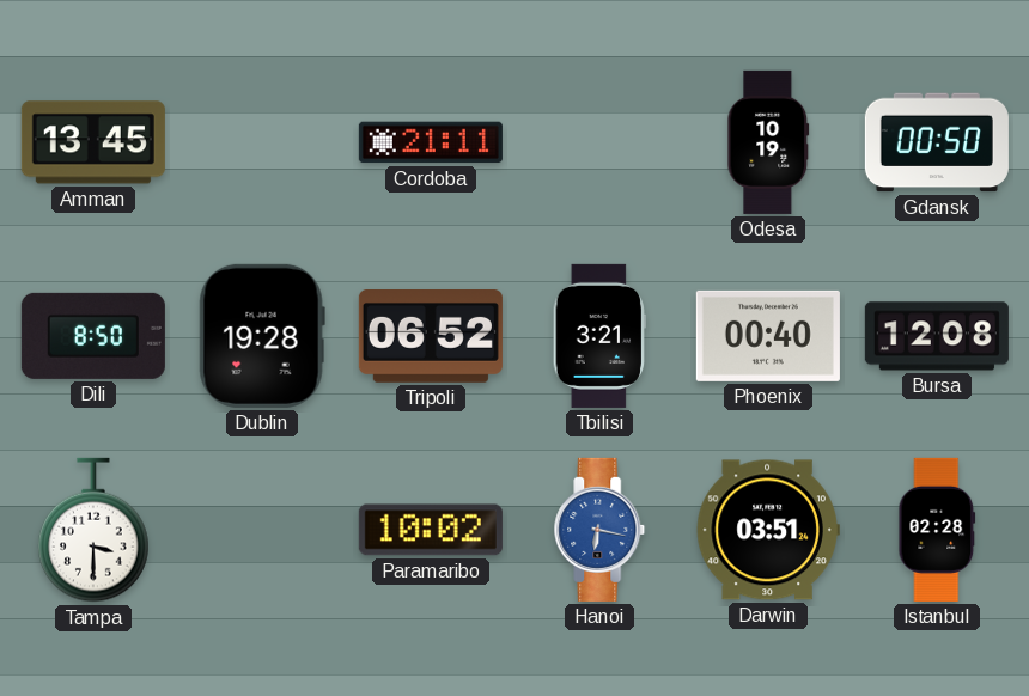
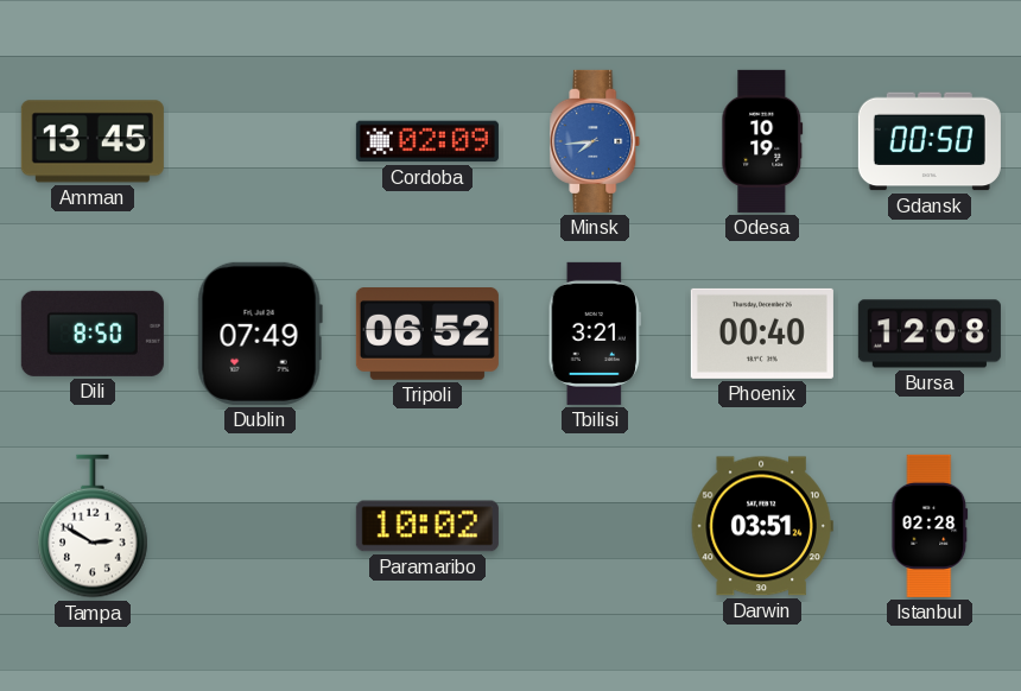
Cordoba: 21:11 -> 02:09
Minsk: none -> 7:44
Dublin: 19:28 -> 07:49
Tampa: 3:30 -> 2:50
Hanoi: 6:17 -> none
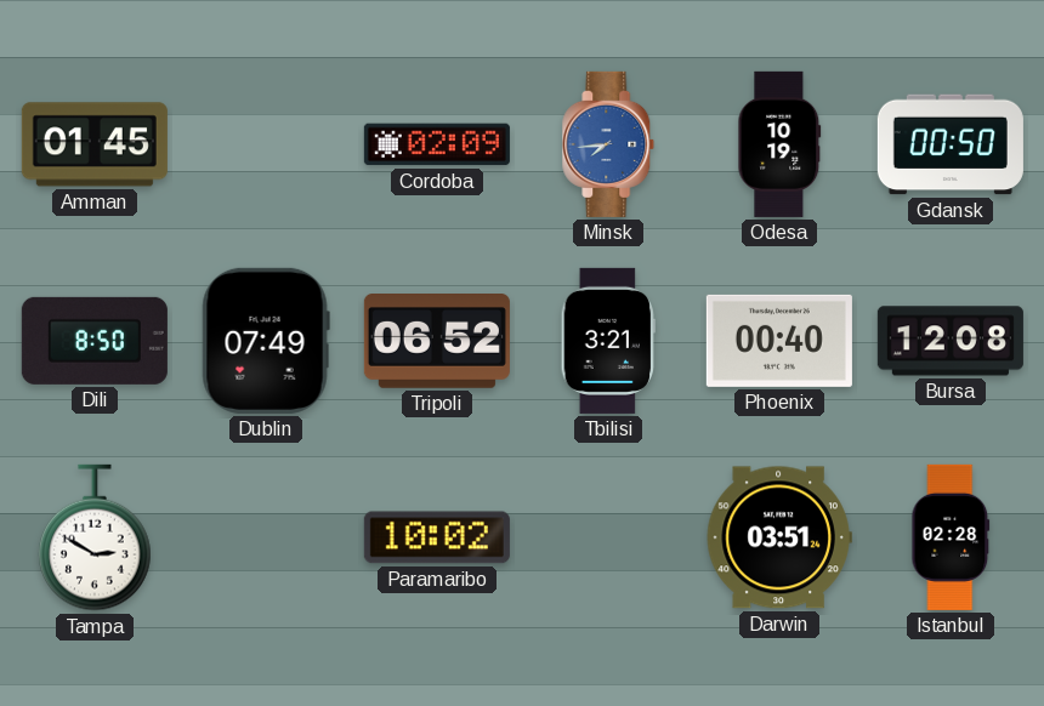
Amman: 13:45 -> 01:45
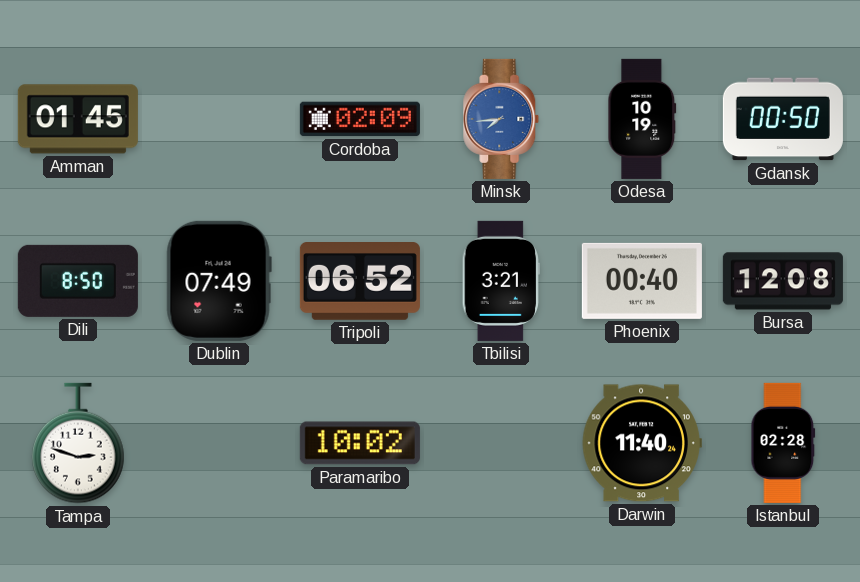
Tampa: 2:50 -> 2:48
Darwin: 03:51 -> 11:40
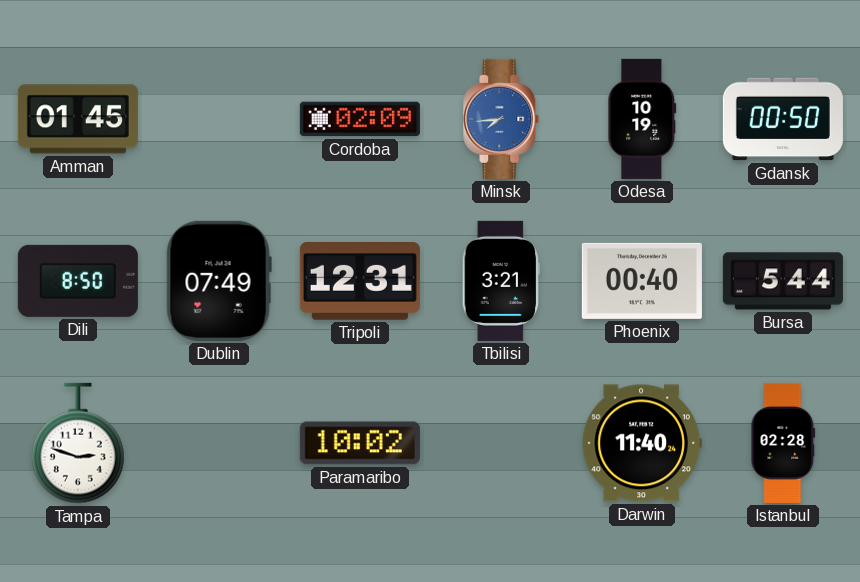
Tripoli: 06:52 -> 12:31
Bursa: 12:08 -> 5:44
